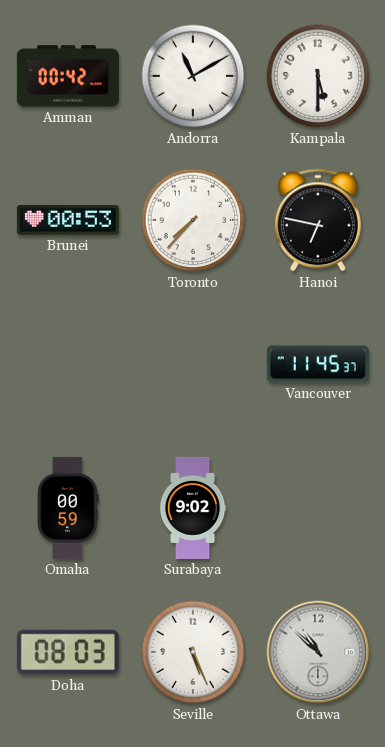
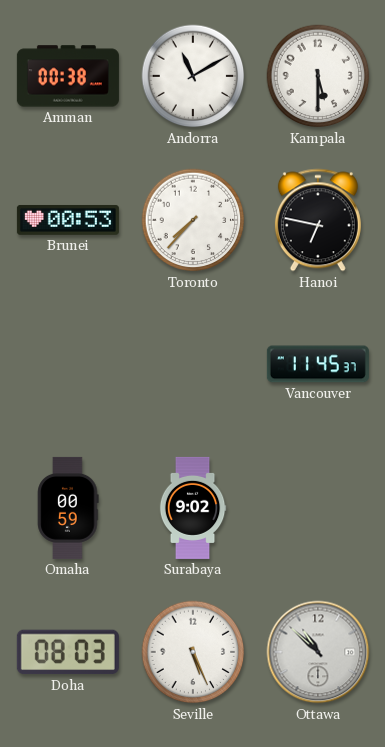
Amman: 00:42 -> 00:38
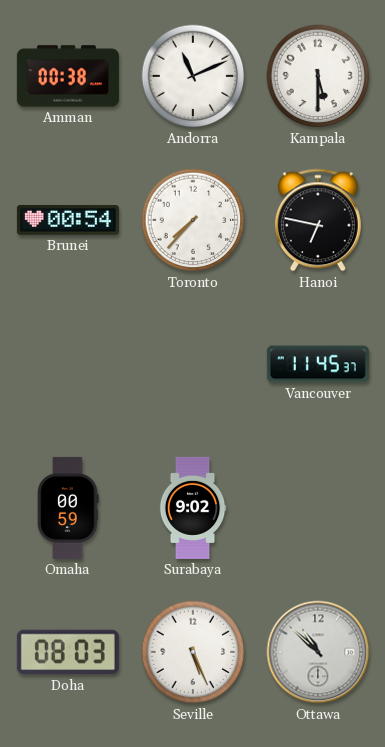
Andorra: 11:10 -> 11:11
Brunei: 00:53 -> 00:54
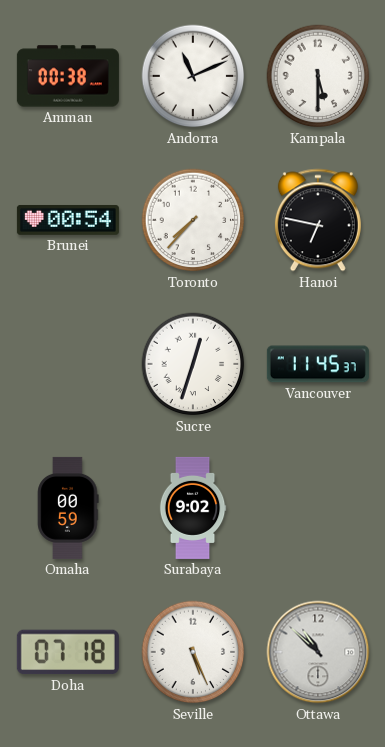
Sucre: none -> 12:33
Doha: 08:03 -> 07:18
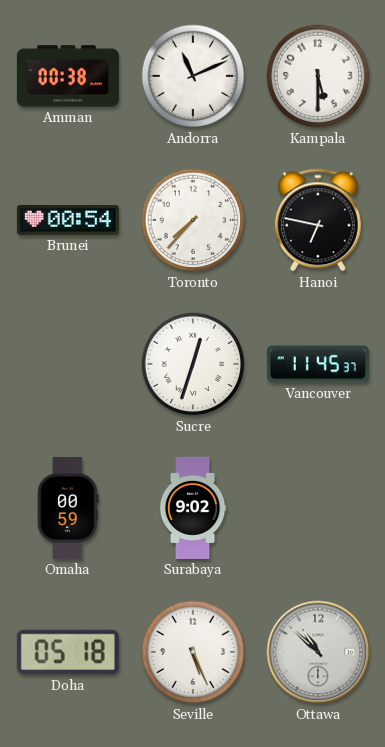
Doha: 07:18 -> 05:18
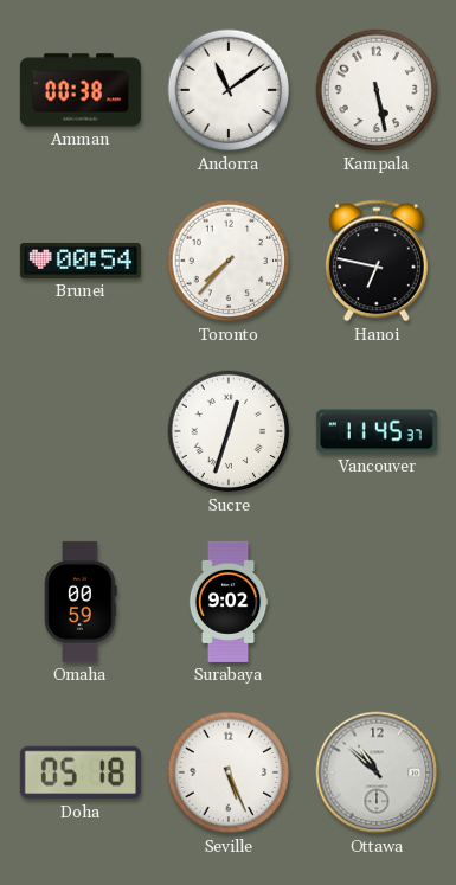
Andorra: 11:11 -> 11:09
Kampala: 5:30 -> 5:28
